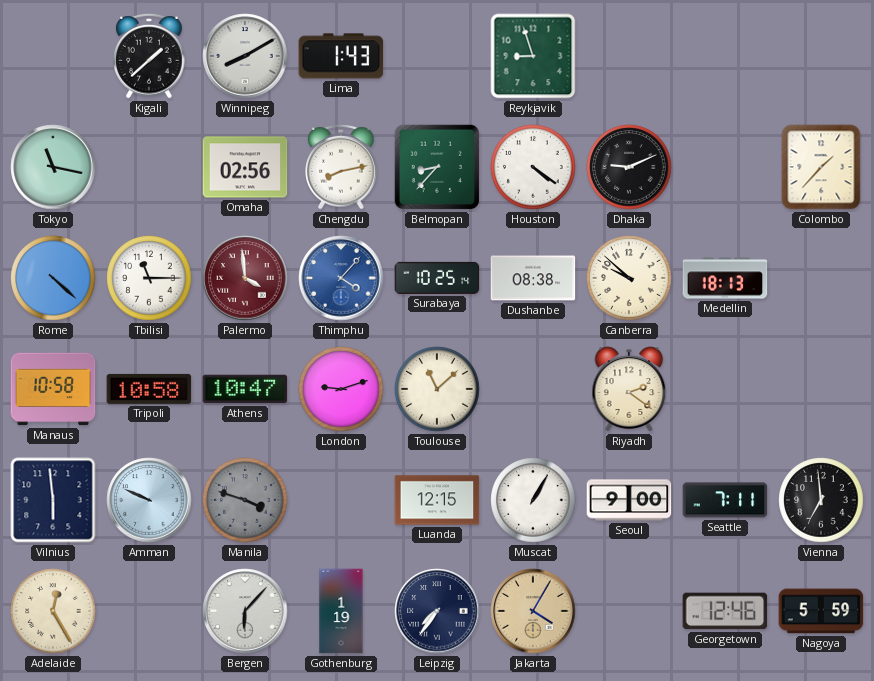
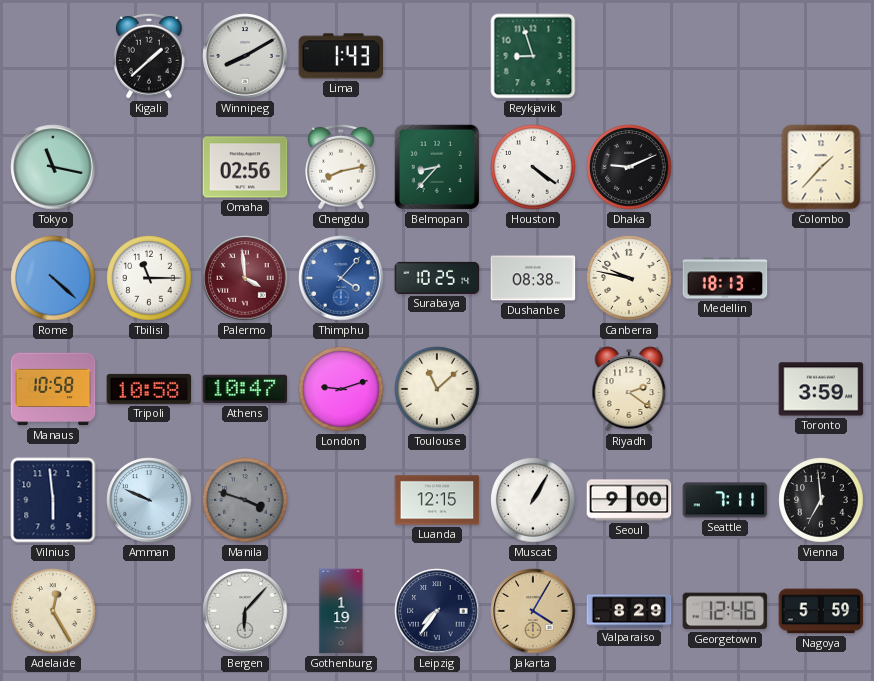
Canberra: 9:52 -> 9:47
Toronto: none -> 3:59
Valparaiso: none -> 8:29
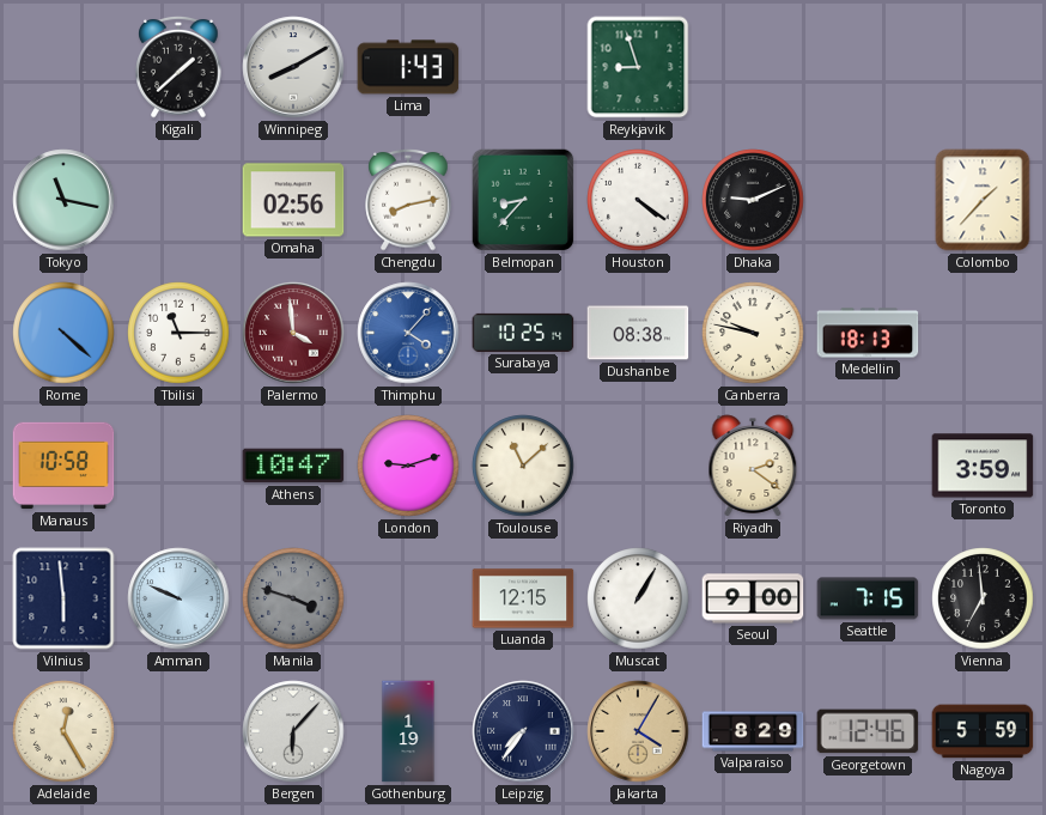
Tripoli: 10:58 -> none
Seattle: 7:11 -> 7:15
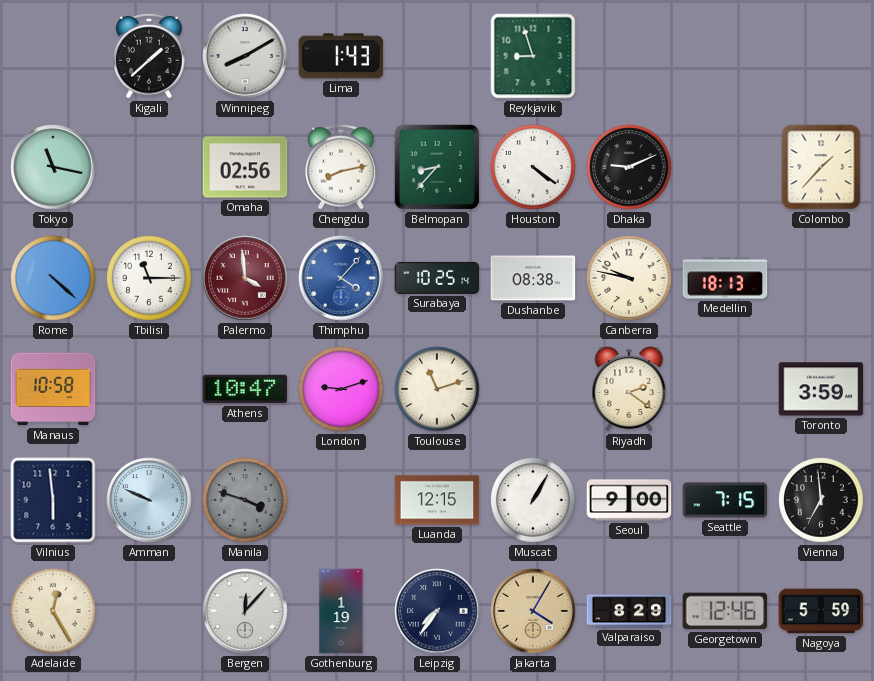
Toulouse: 11:08 -> 11:12
Bergen: 6:07 -> 12:07
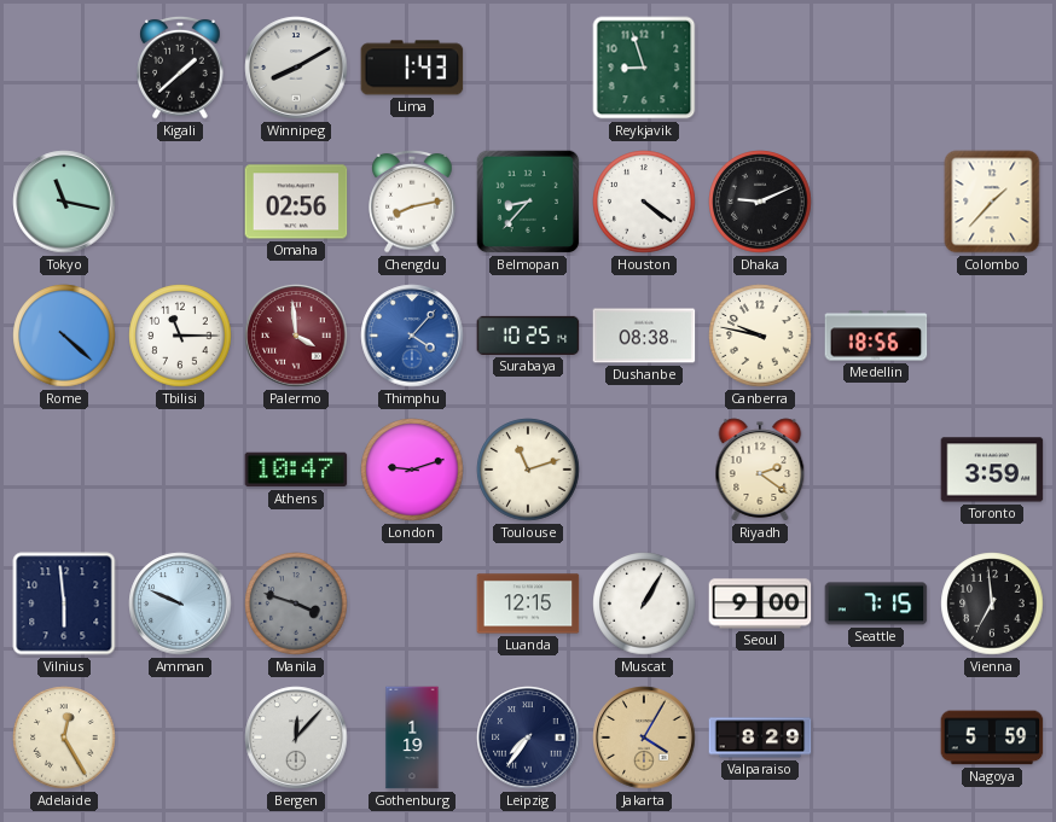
Medellin: 18:13 -> 18:56
Manaus: 10:58 -> none
Georgetown: 12:46 -> none
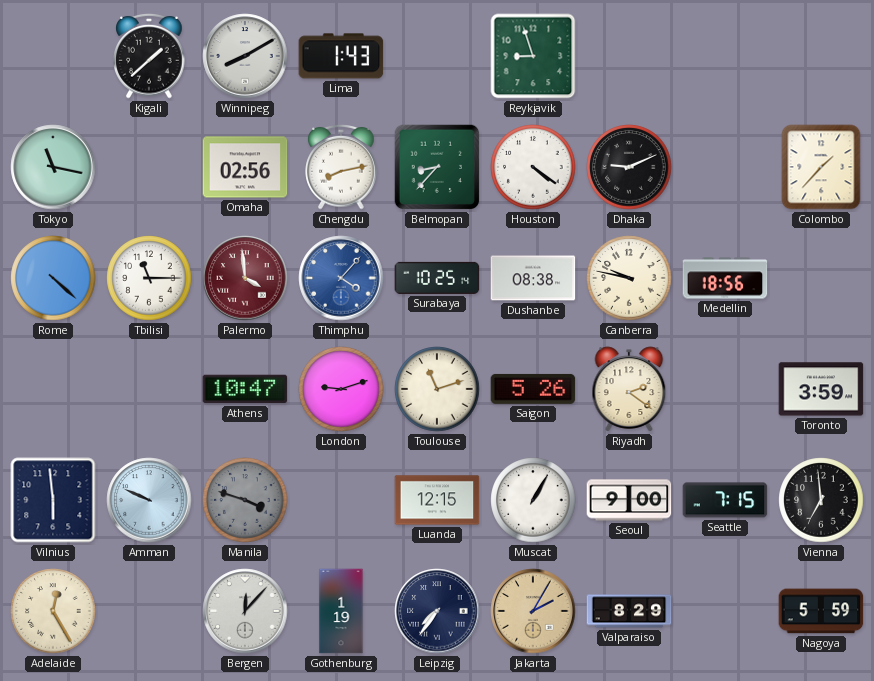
Saigon: none -> 5:26
Jakarta: 4:05 -> 2:05
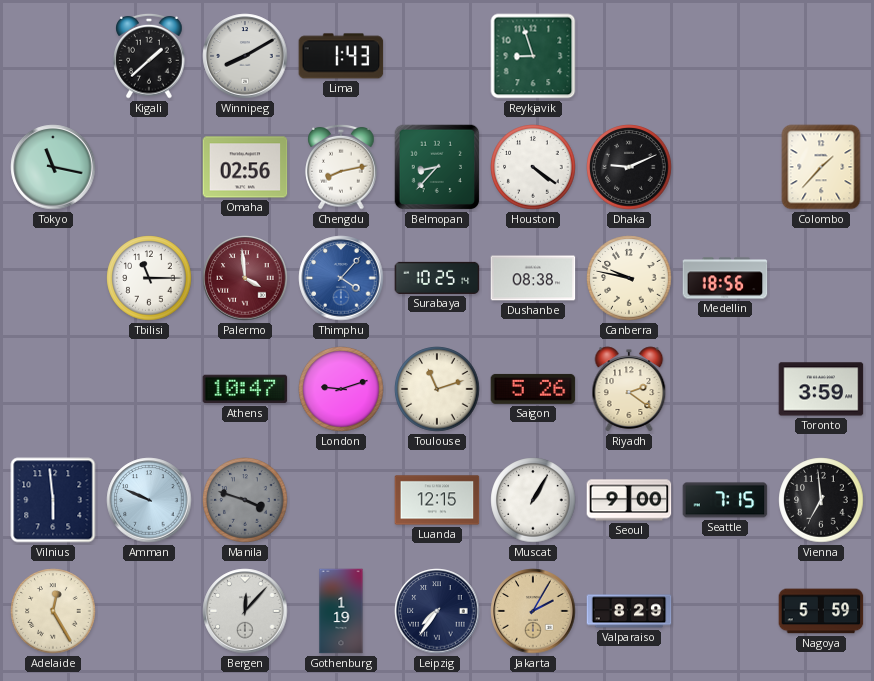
Rome: 4:22 -> none
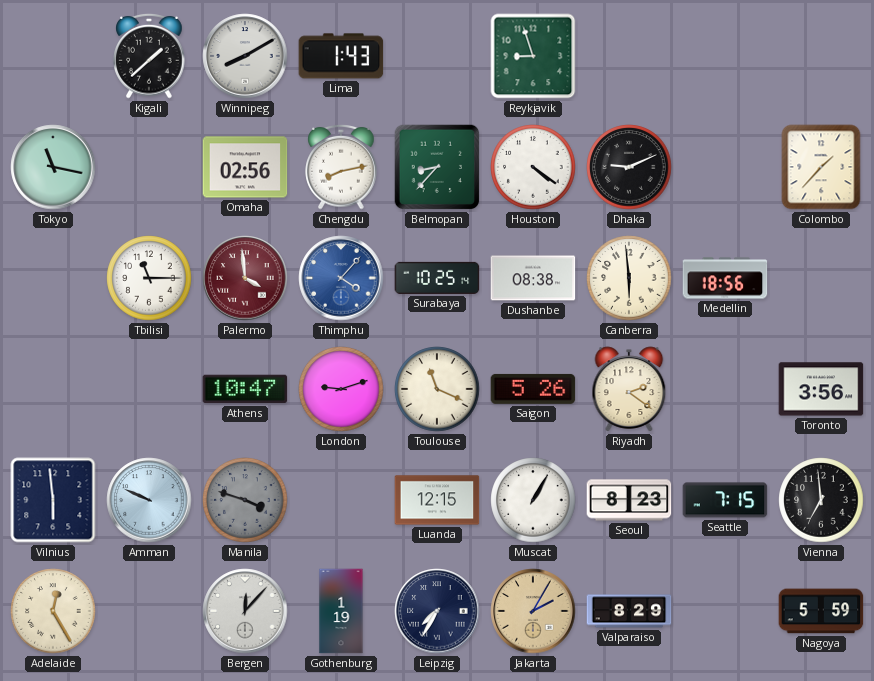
Canberra: 9:47 -> 5:59
Toulouse: 11:12 -> 11:19
Toronto: 3:59 -> 3:56
Seoul: 9:00 -> 8:23
Leipzig: 7:36 -> 7:35
